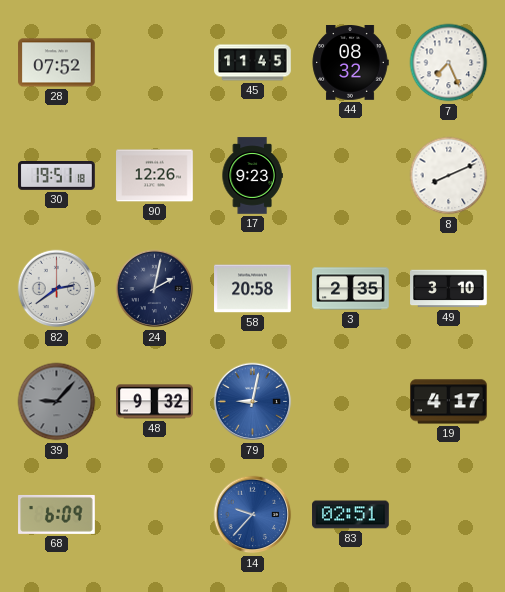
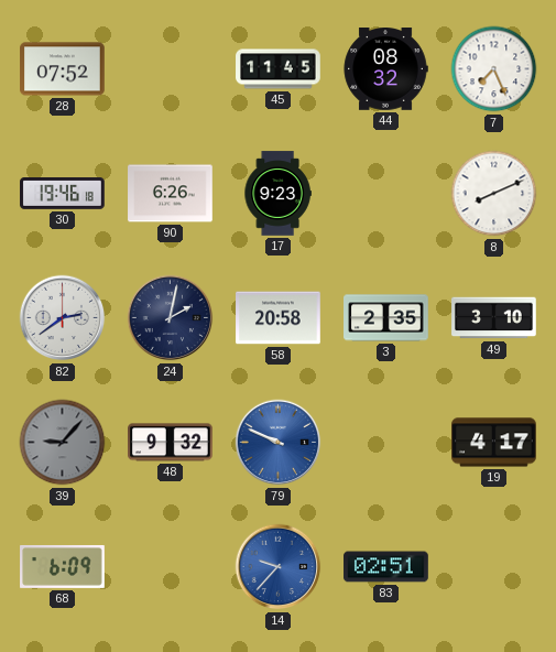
30: 19:51 -> 19:46
90: 12:26 -> 6:26
79: 9:02 -> 9:49
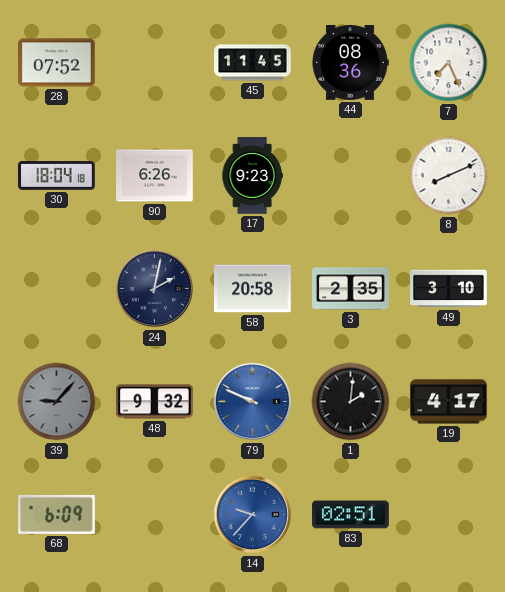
44: 08:32 -> 08:36
30: 19:46 -> 18:04
82: 2:39 -> none
1: none -> 2:01
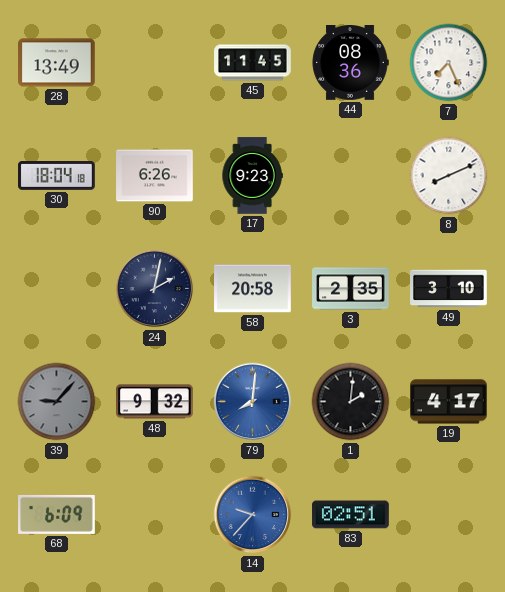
28: 07:52 -> 13:49
79: 9:49 -> 8:01
